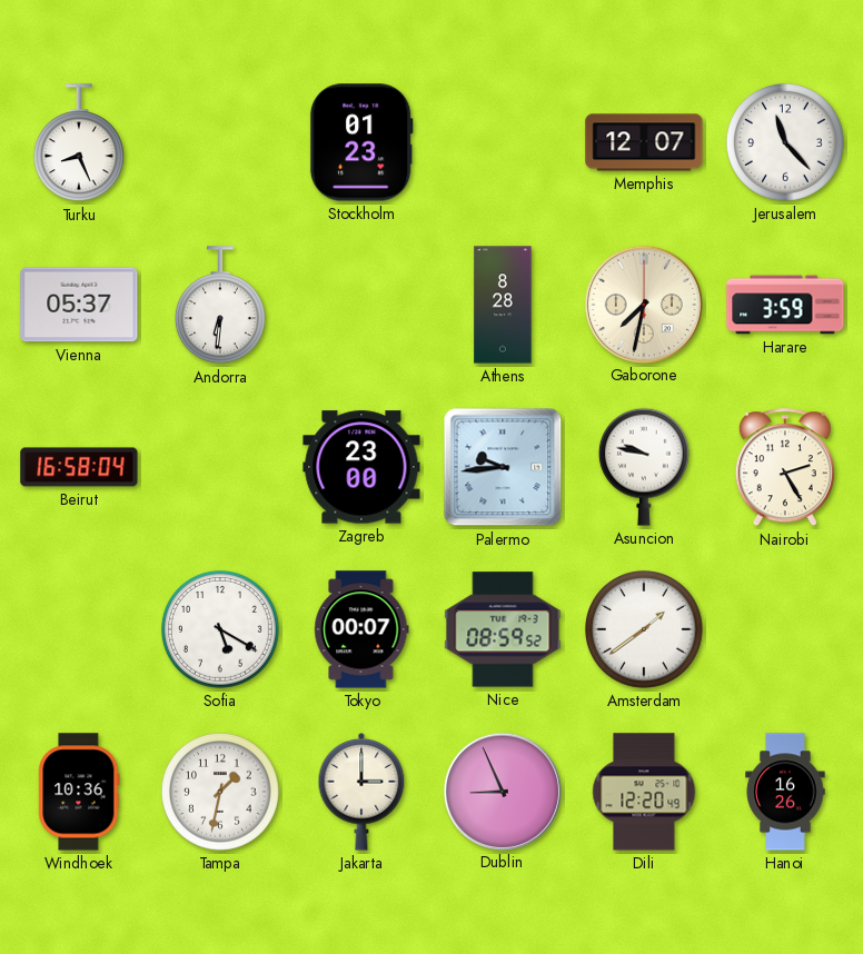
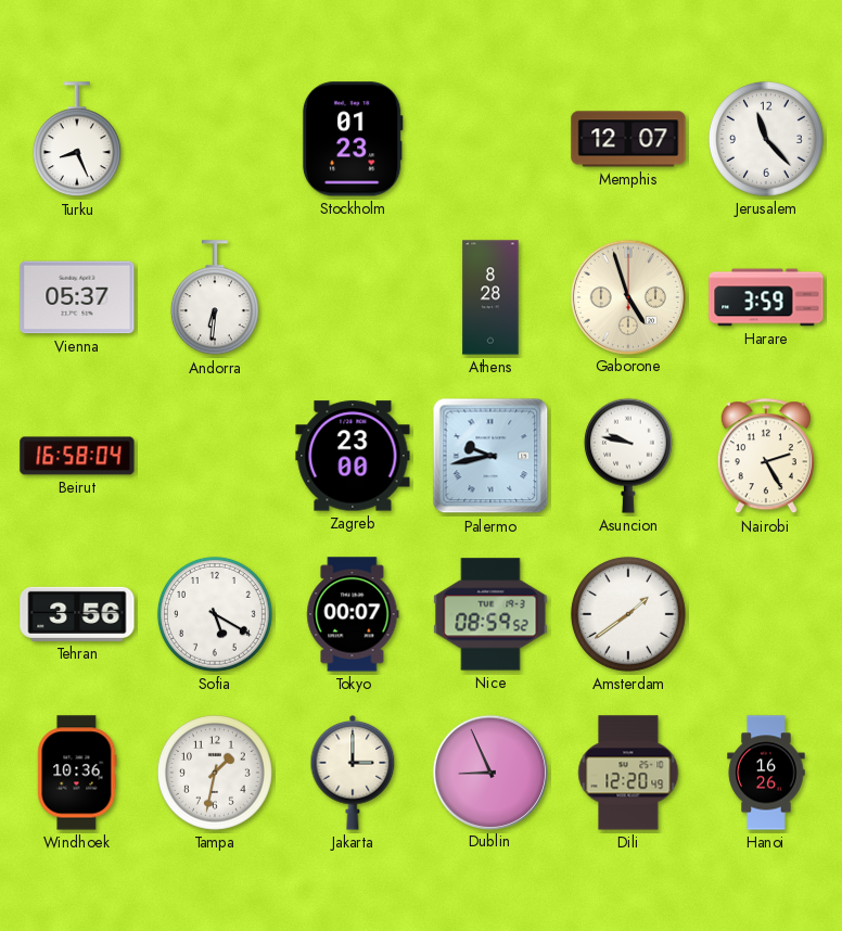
Gaborone: 7:32 -> 4:57
Palermo: 9:44 -> 9:43
Tehran: none -> 3:56
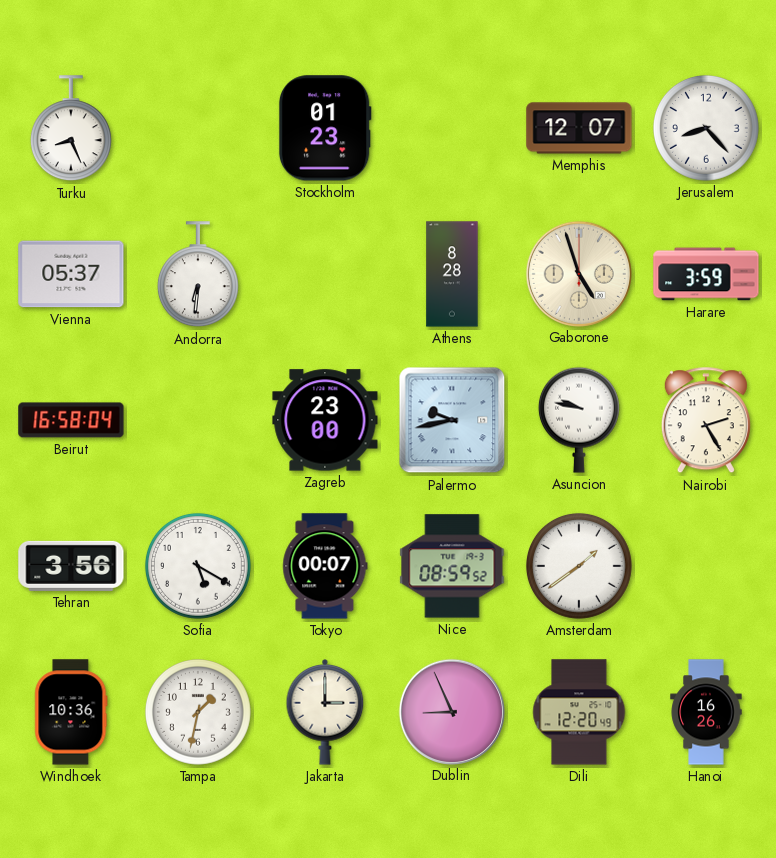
Jerusalem: 11:23 -> 8:23
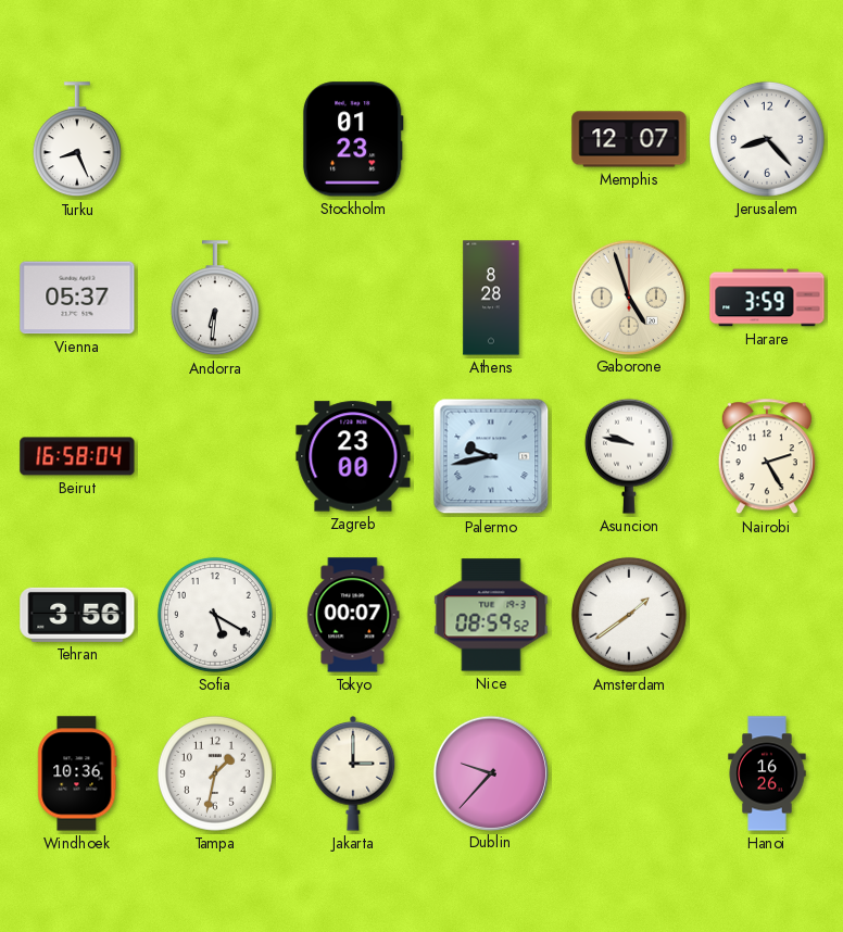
Dublin: 8:56 -> 9:37
Dili: 12:20 -> none
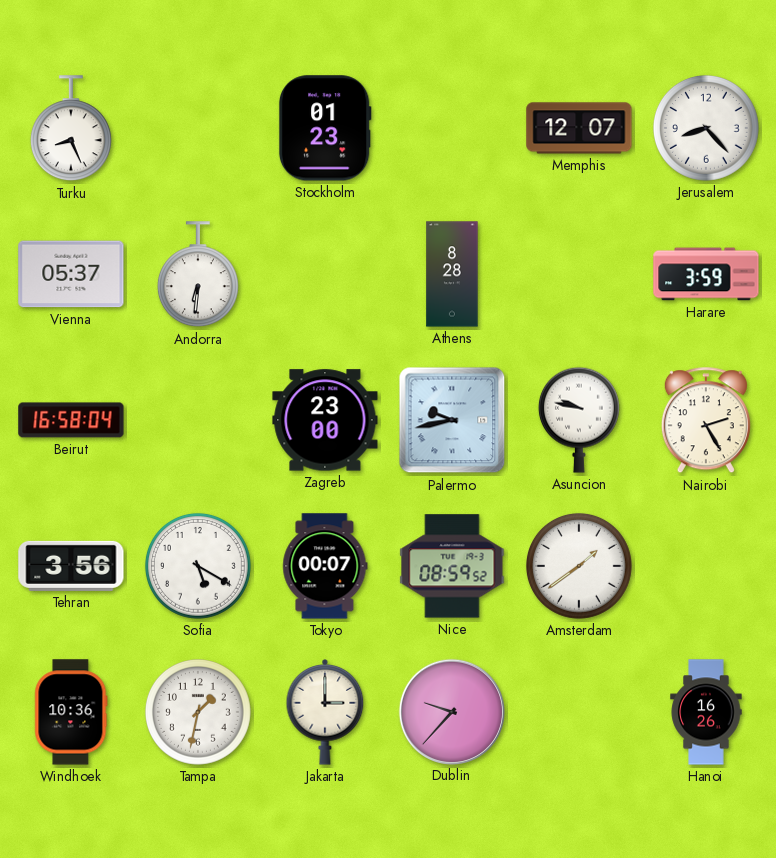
Gaborone: 4:57 -> none
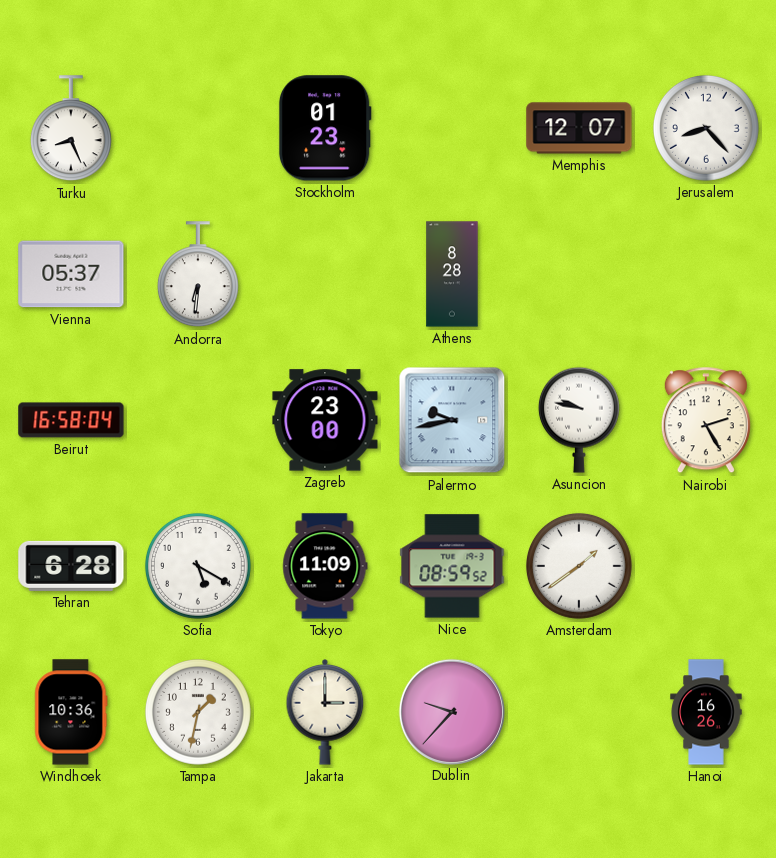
Harare: 3:59 -> none
Tehran: 3:56 -> 6:28
Tokyo: 00:07 -> 11:09
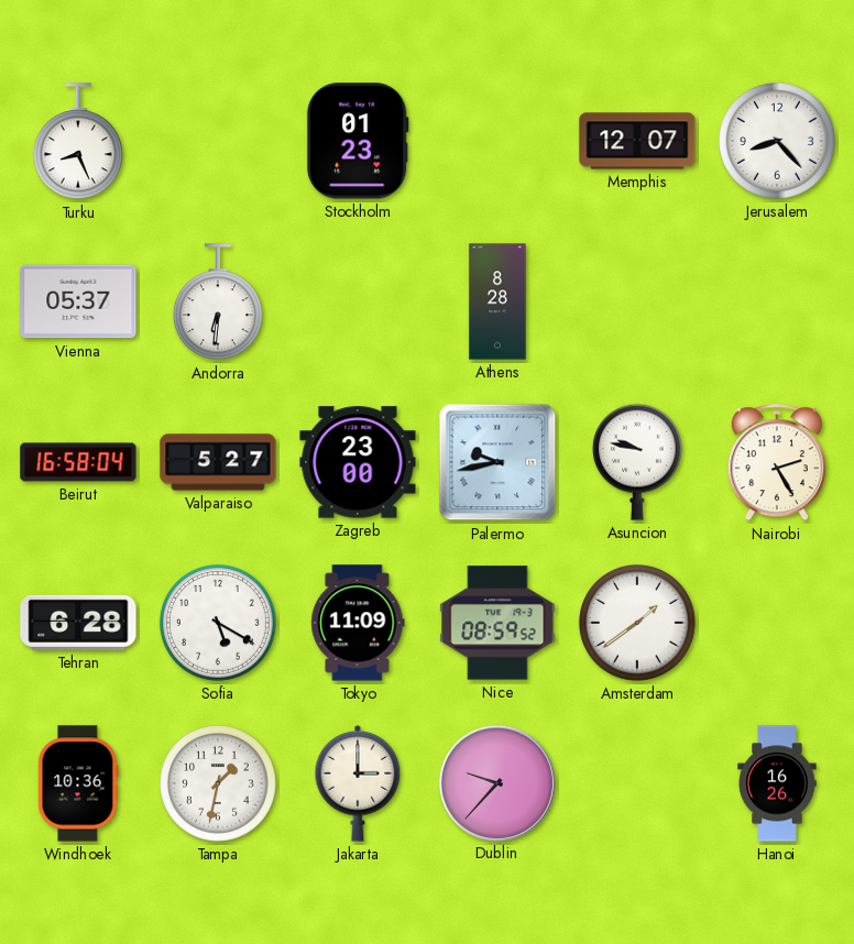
Valparaiso: none -> 5:27
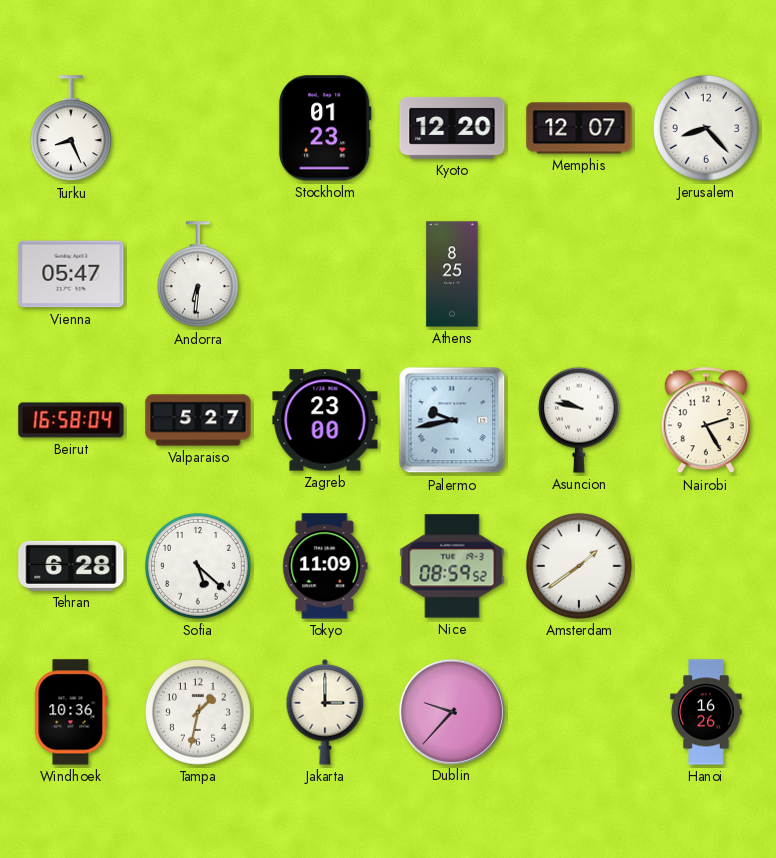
Kyoto: none -> 12:20
Vienna: 05:37 -> 05:47
Athens: 8:28 -> 8:25
Sofia: 5:20 -> 5:22
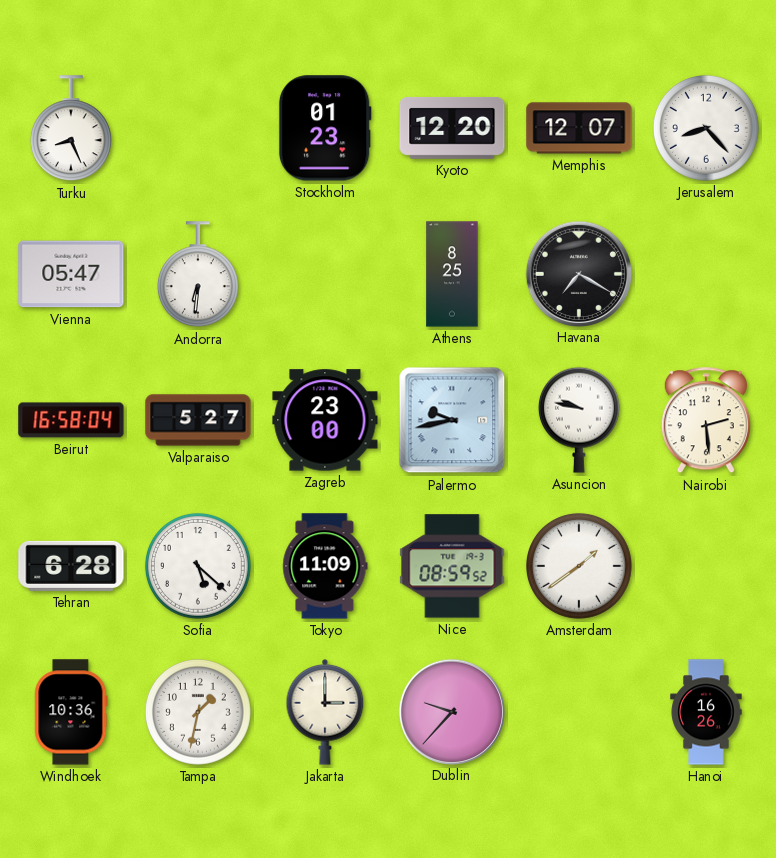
Havana: none -> 7:20
Nairobi: 2:25 -> 2:29
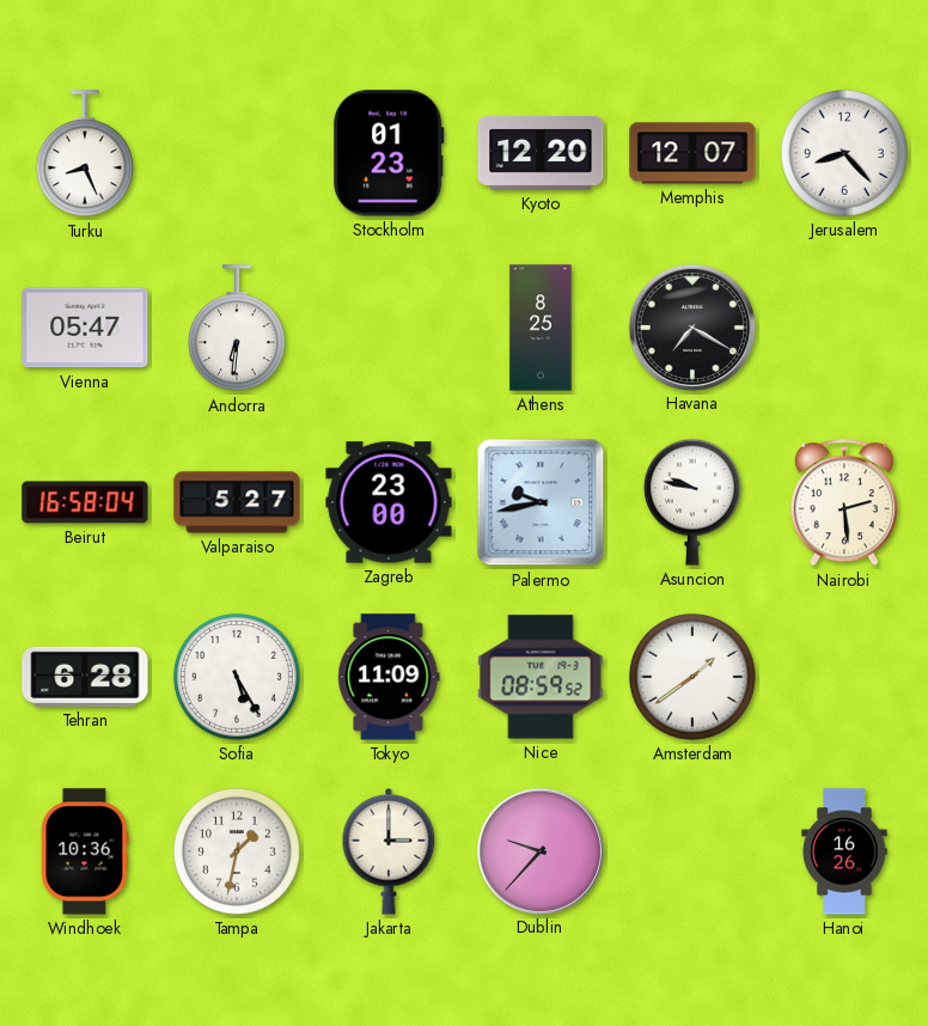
Sofia: 5:22 -> 5:25
